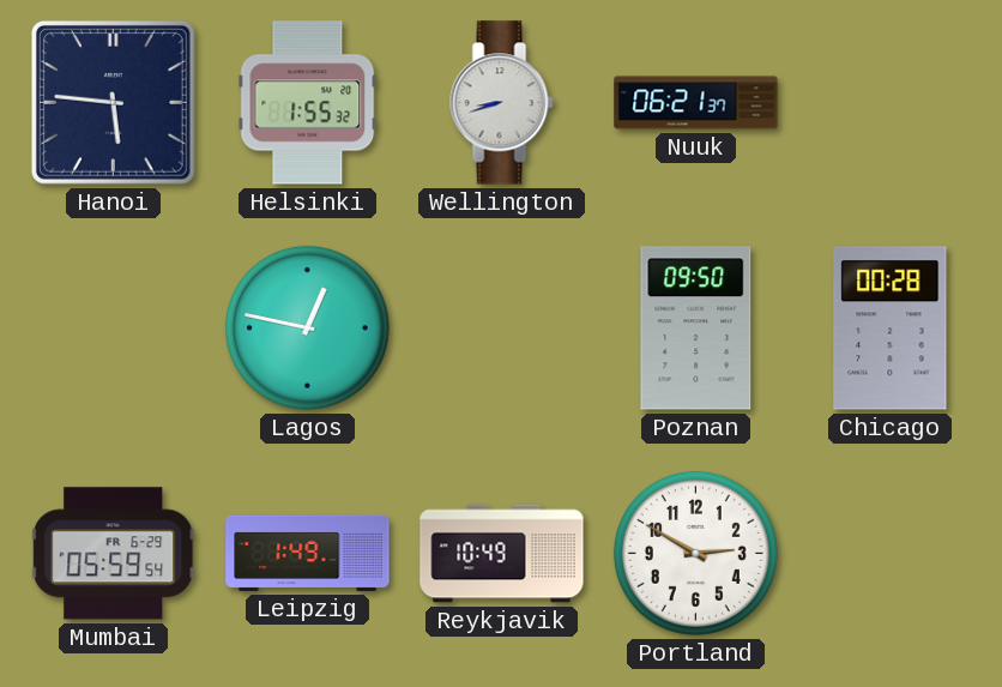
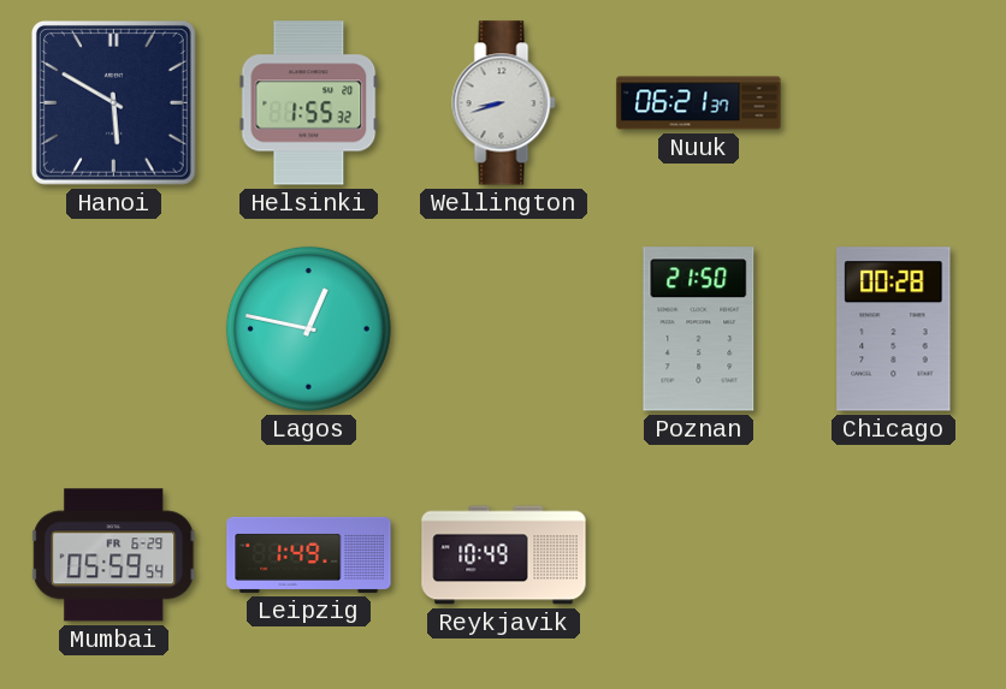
Hanoi: 5:46 -> 5:50
Poznan: 09:50 -> 21:50
Portland: 2:50 -> none
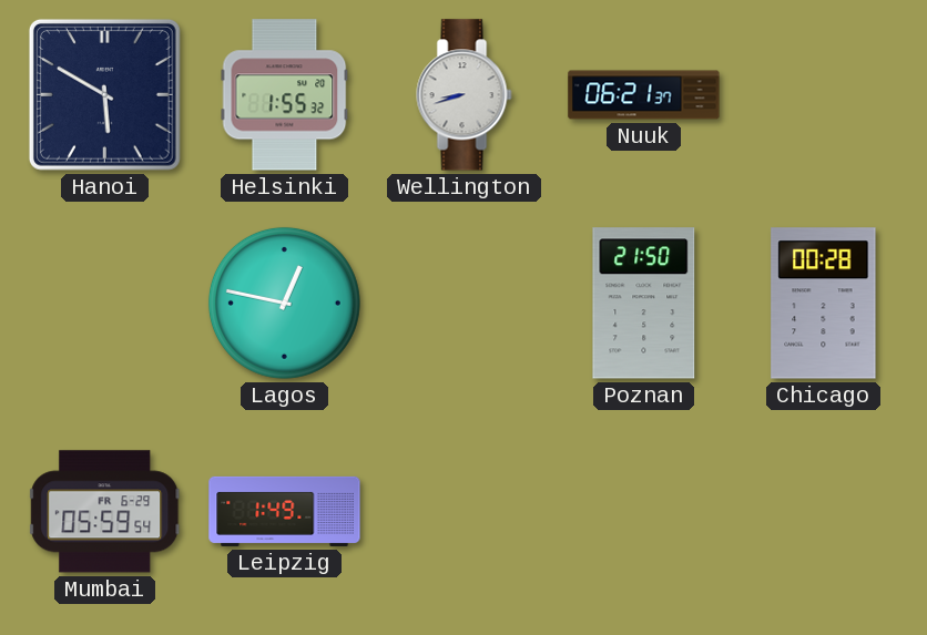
Reykjavik: 10:49 -> none
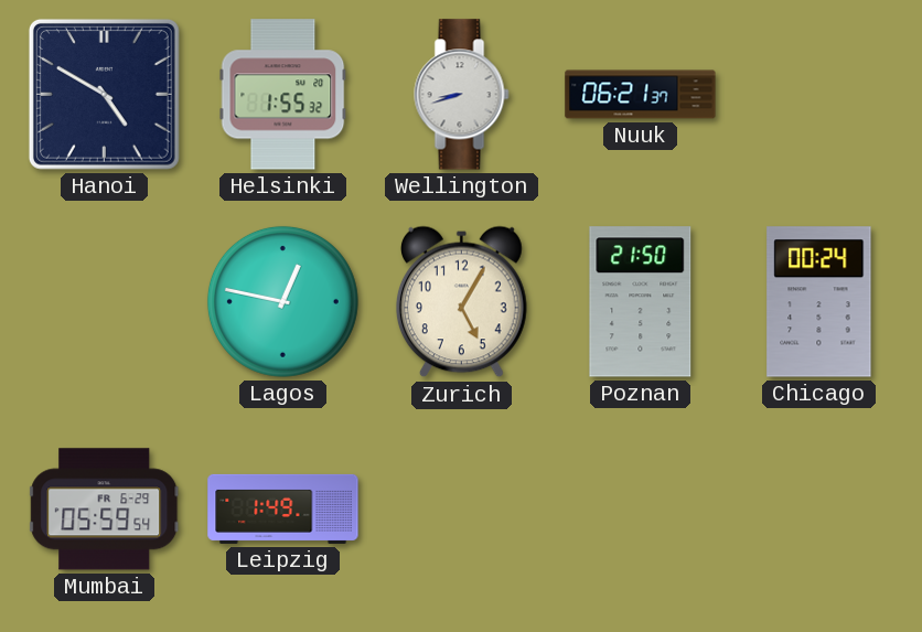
Hanoi: 5:50 -> 4:50
Zurich: none -> 5:05
Chicago: 00:28 -> 00:24
